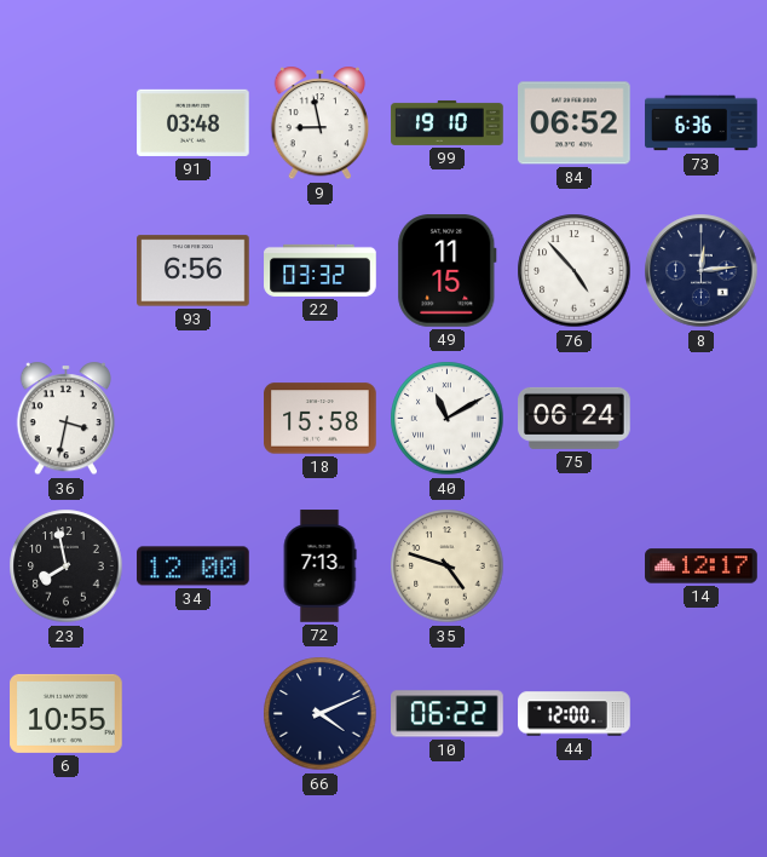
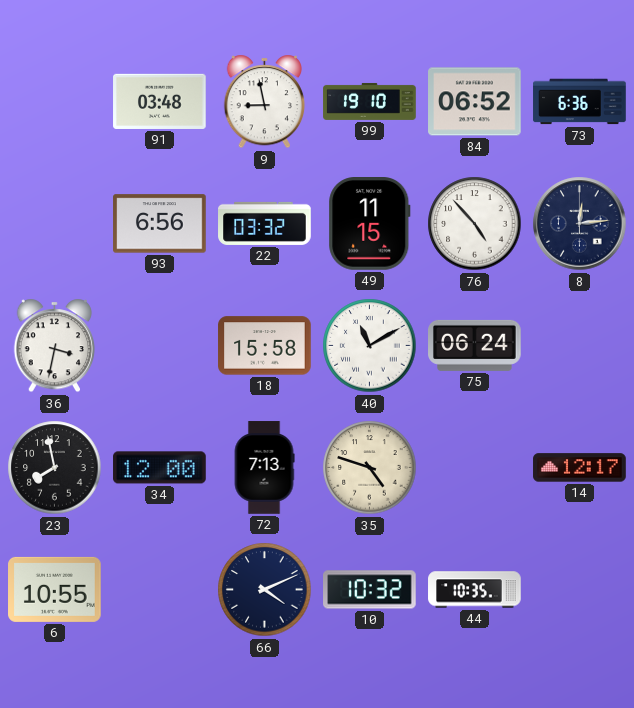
10: 06:22 -> 10:32
44: 12:00 -> 10:35
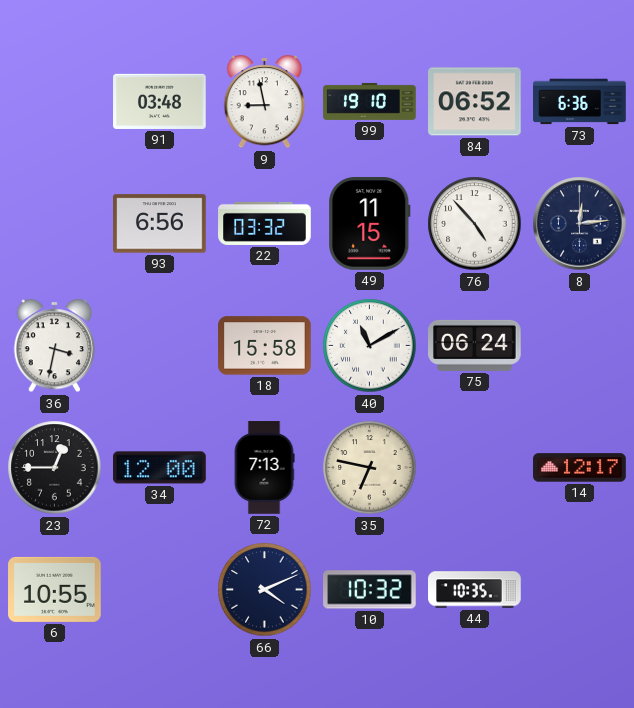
23: 7:58 -> 12:45
35: 4:48 -> 6:47
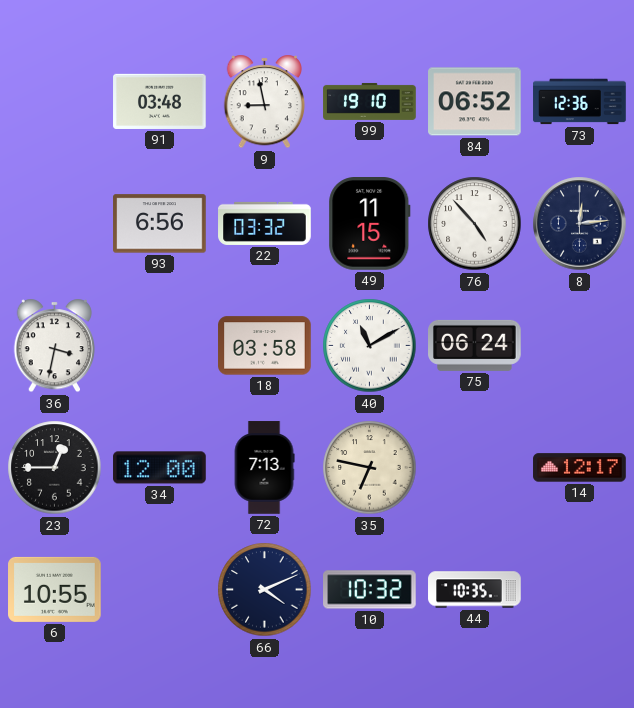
73: 6:36 -> 12:36
18: 15:58 -> 03:58
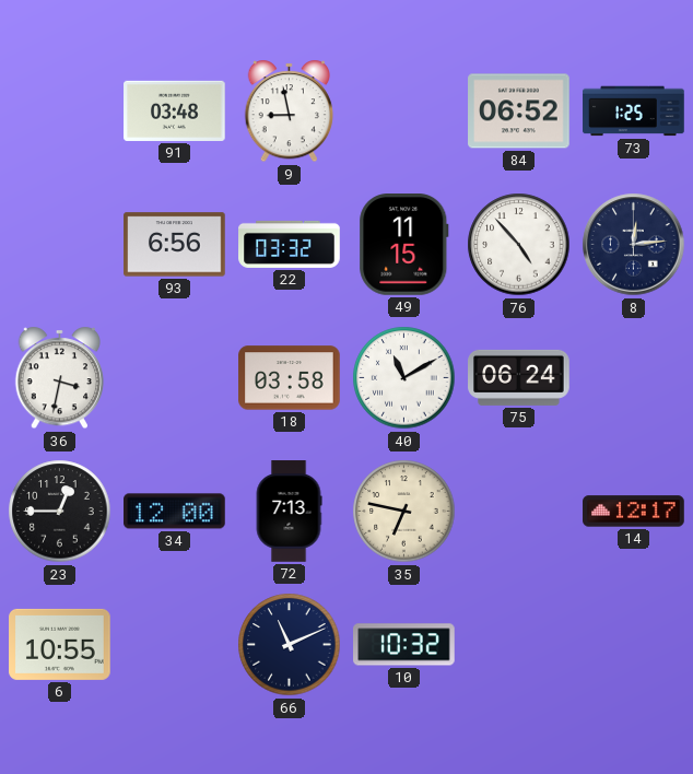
99: 19:10 -> none
73: 12:36 -> 1:25
66: 4:11 -> 11:11
44: 10:35 -> none
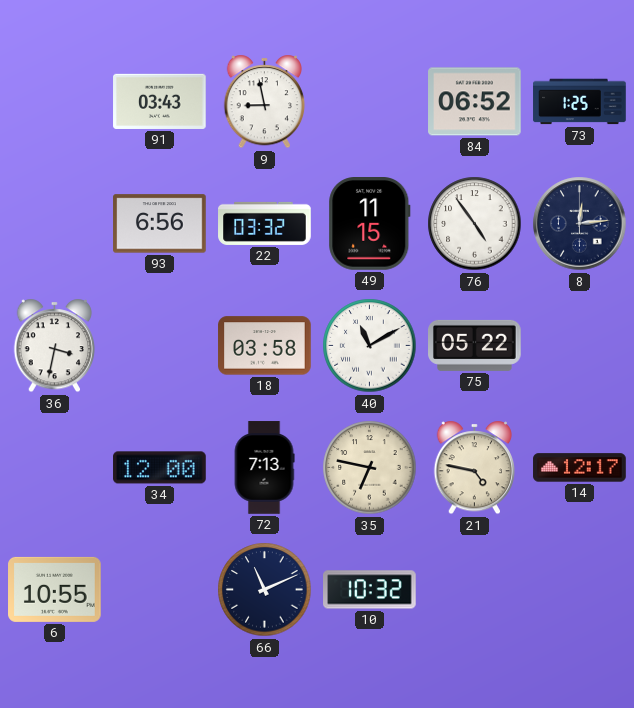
91: 03:48 -> 03:43
76: 4:53 -> 4:54
75: 06:24 -> 05:22
23: 12:45 -> none
21: none -> 4:47
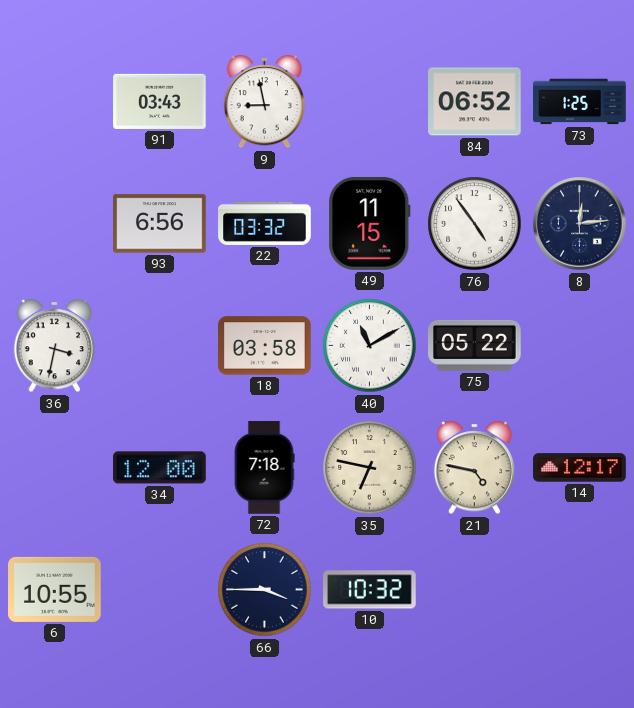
72: 7:13 -> 7:18
66: 11:11 -> 3:45
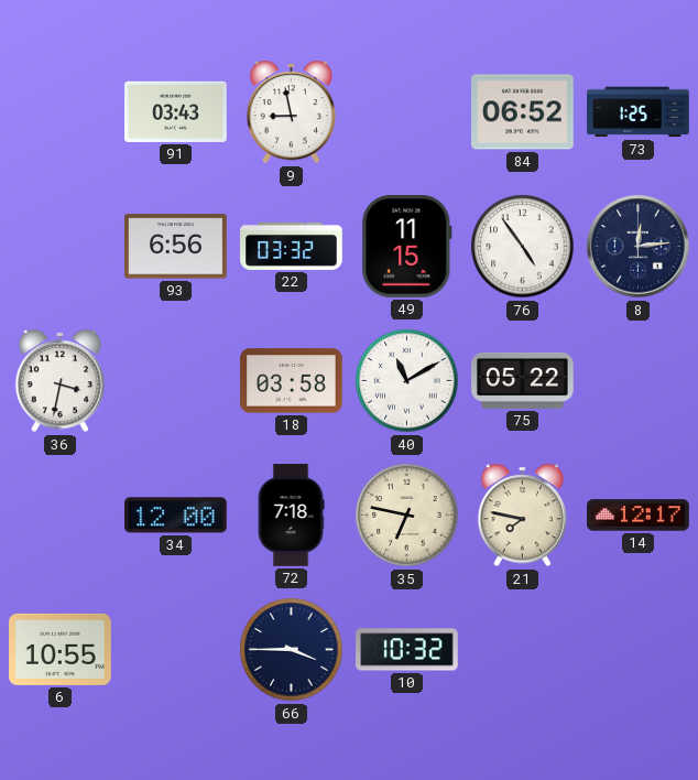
21: 4:47 -> 7:47
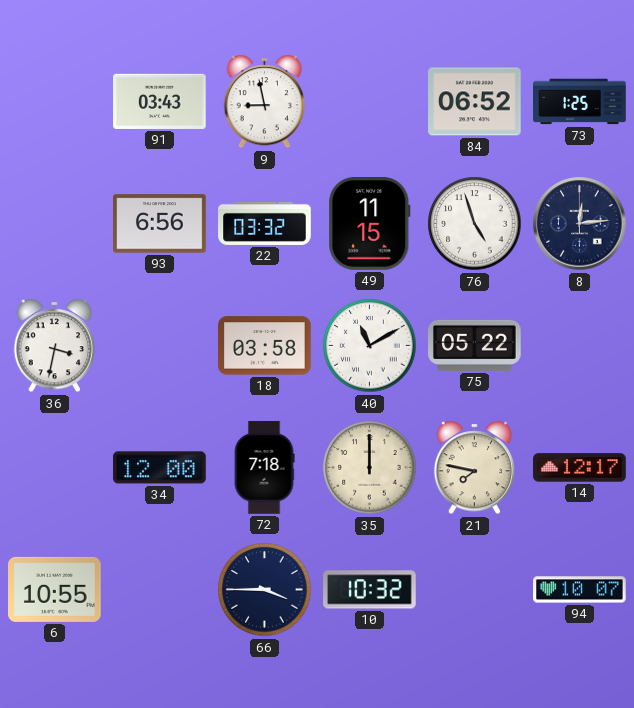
76: 4:54 -> 4:57
35: 6:47 -> 12:00
94: none -> 10:07
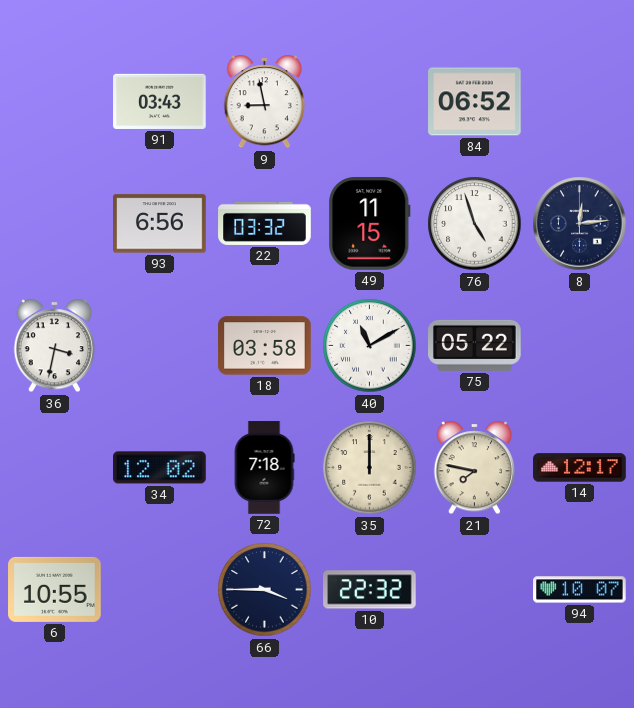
73: 1:25 -> none
34: 12:00 -> 12:02
10: 10:32 -> 22:32
